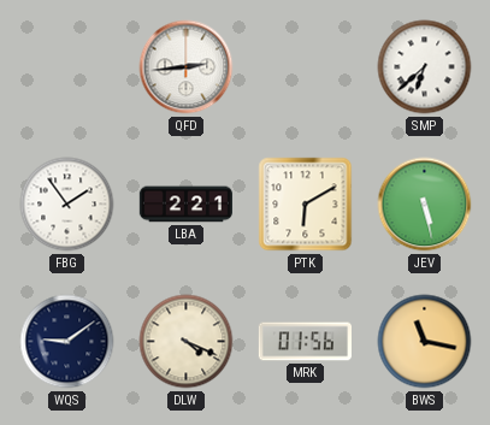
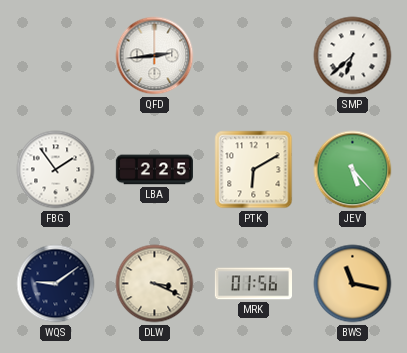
LBA: 2:21 -> 2:25
JEV: 5:28 -> 5:23
DLW: 4:19 -> 3:19
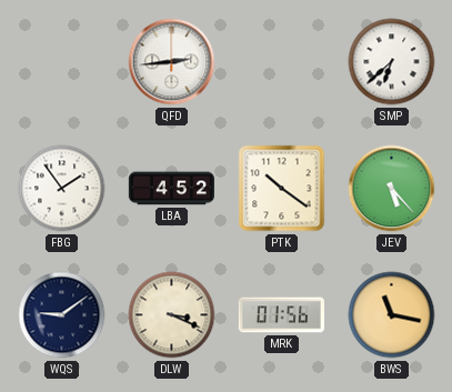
LBA: 2:25 -> 4:52
PTK: 6:10 -> 10:21
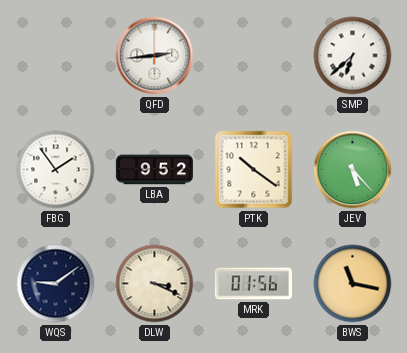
LBA: 4:52 -> 9:52
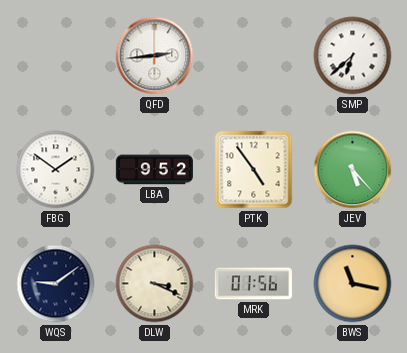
FBG: 1:54 -> 1:51
PTK: 10:21 -> 4:54
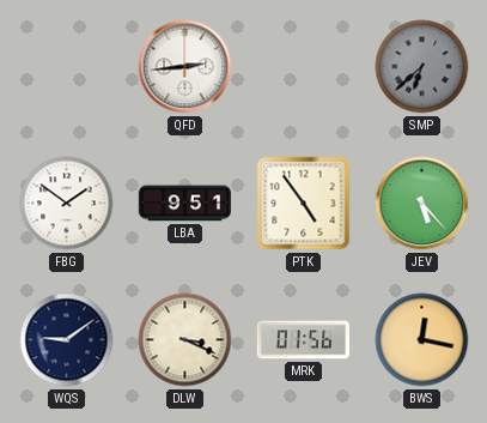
SMP dial: white -> grey
LBA: 9:52 -> 9:51
BWS: 11:17 -> 12:17
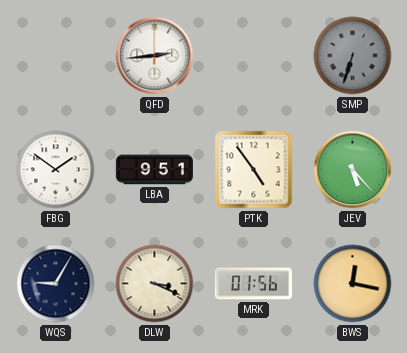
SMP: 6:38 -> 6:33
WQS: 9:09 -> 9:05
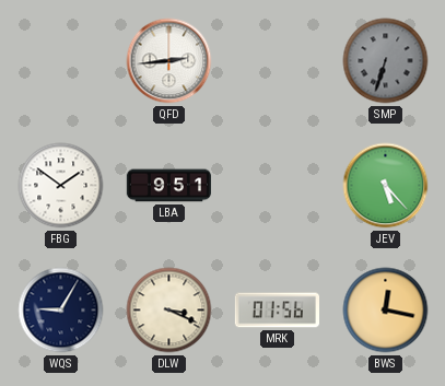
PTK: 4:54 -> none
